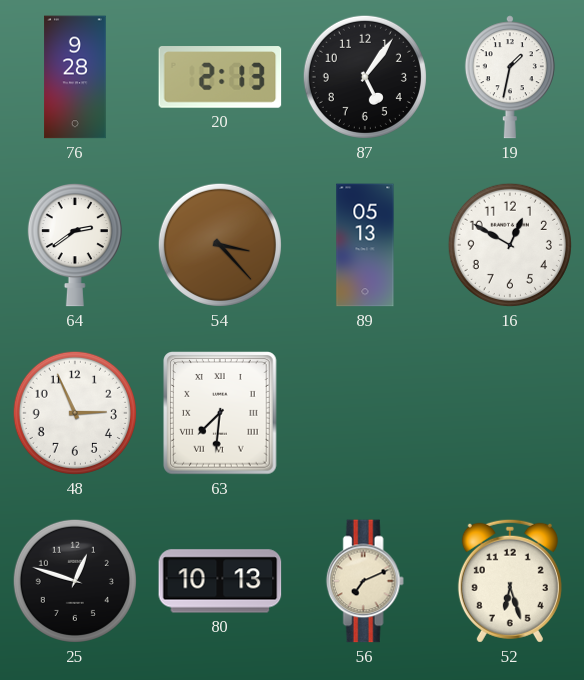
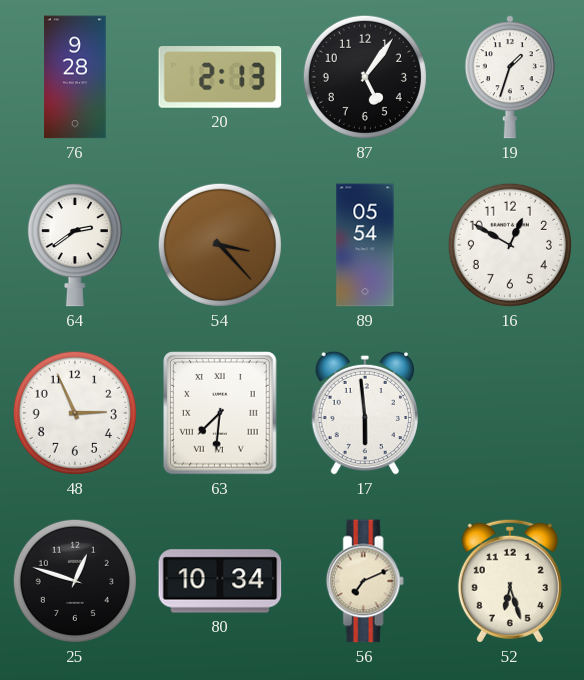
19: 1:32 -> 1:33
89: 05:13 -> 05:54
17: none -> 5:59
80: 10:13 -> 10:34
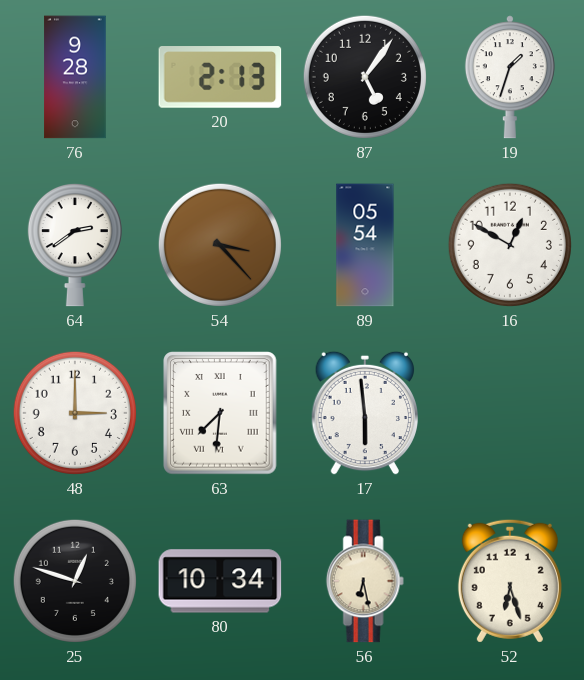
48: 2:56 -> 3:00
56: 7:11 -> 6:28
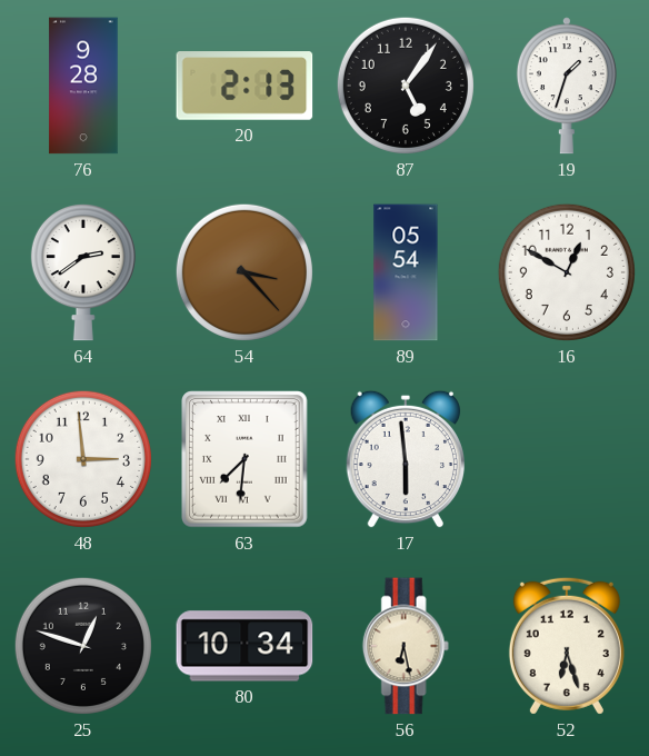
48: 3:00 -> 2:59
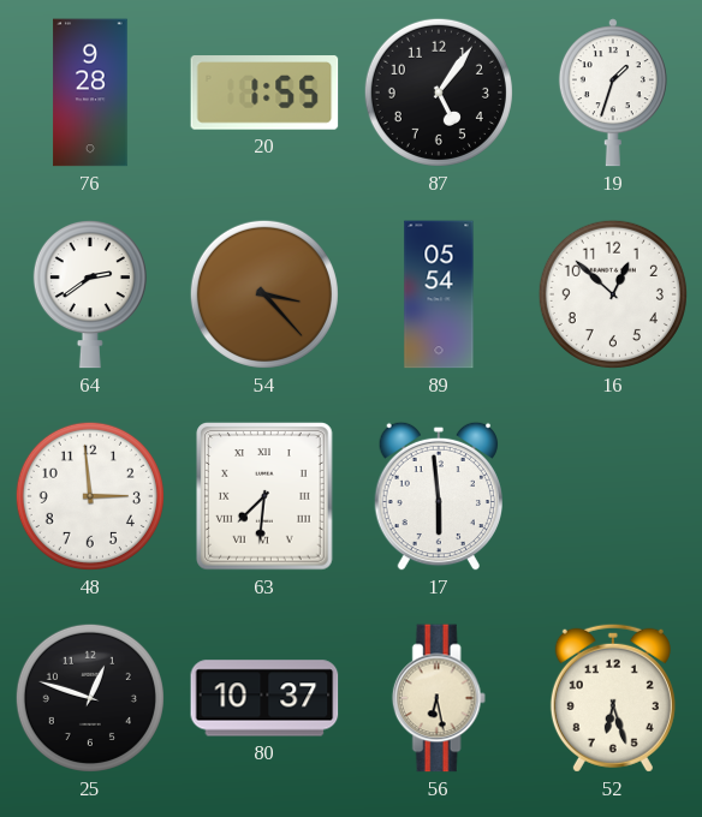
20: 2:13 -> 1:55
16: 12:50 -> 12:52
80: 10:34 -> 10:37
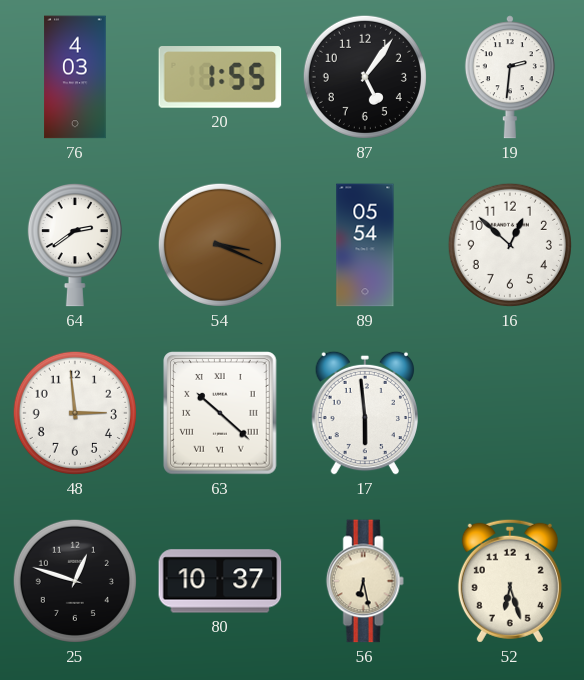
76: 9:28 -> 4:03
19: 1:33 -> 2:31
54: 3:23 -> 3:19
63: 7:31 -> 10:22
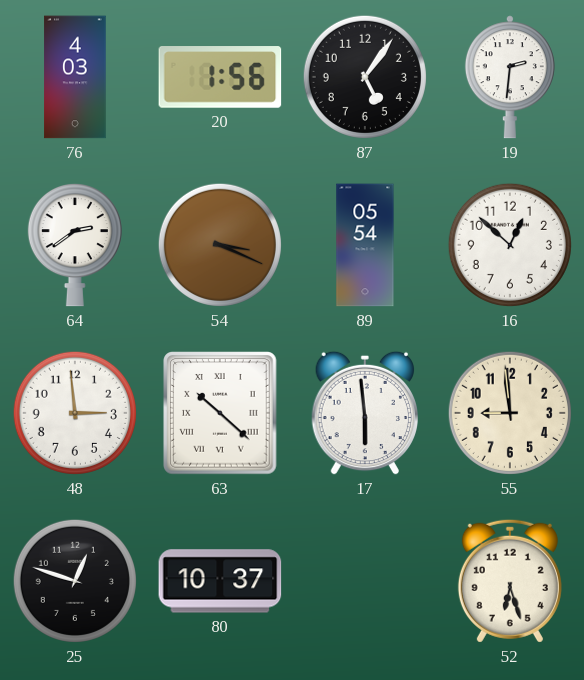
20: 1:55 -> 1:56
55: none -> 8:59
56: 6:28 -> none
